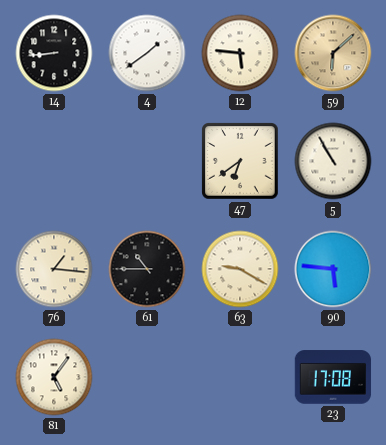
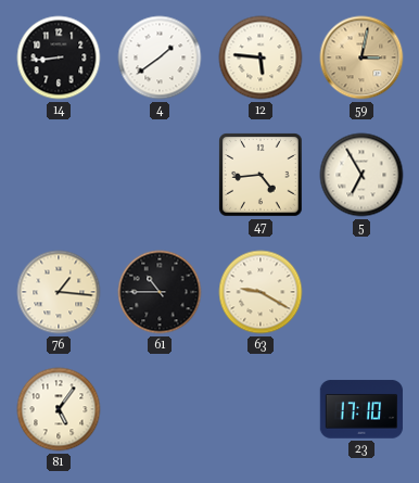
59: 6:08 -> 3:02
47: 6:39 -> 4:44
5: 10:55 -> 6:55
90: 5:46 -> none
23: 17:08 -> 17:10
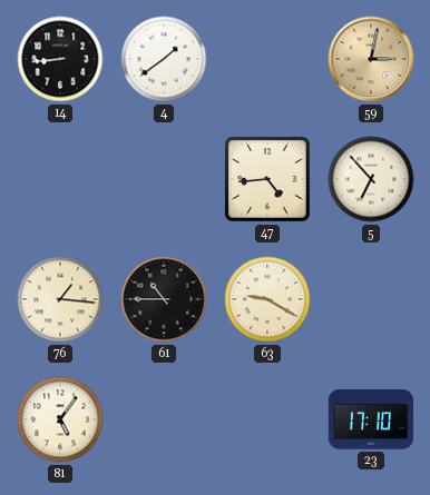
12: 5:46 -> none
5: 6:55 -> 6:53
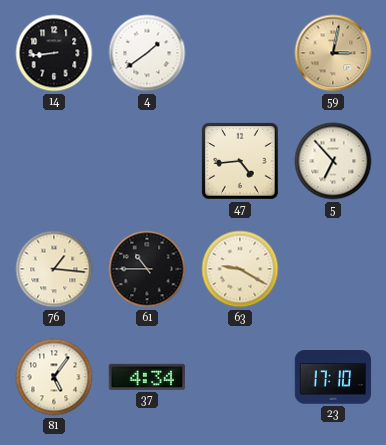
37: none -> 4:34
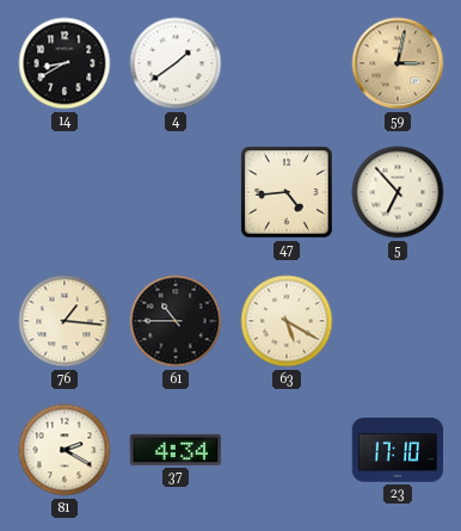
14: 8:44 -> 8:40
63: 9:20 -> 5:20
81: 5:06 -> 2:20
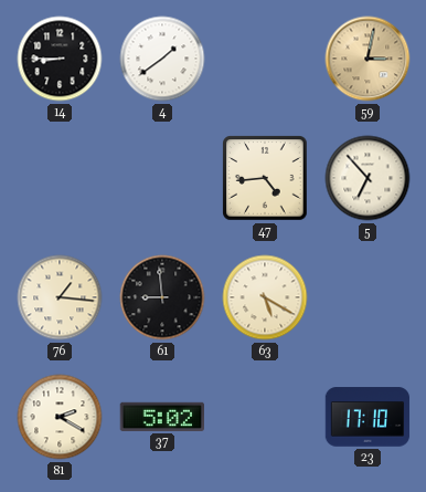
14: 8:40 -> 8:45
61: 10:45 -> 8:59
37: 4:34 -> 5:02
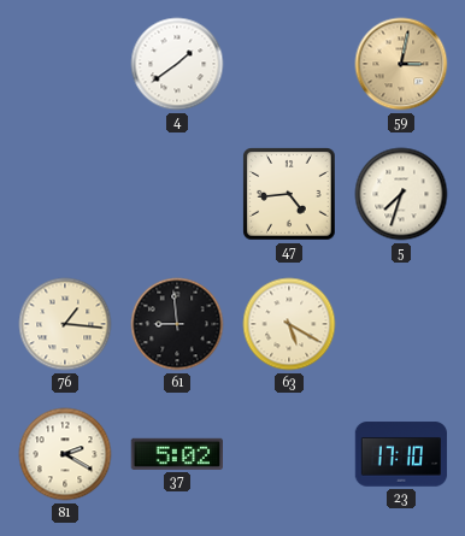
14: 8:45 -> none
5: 6:53 -> 7:33
